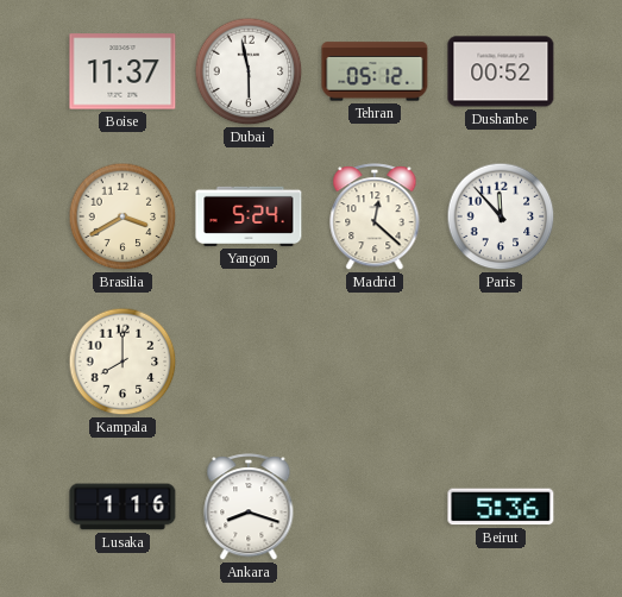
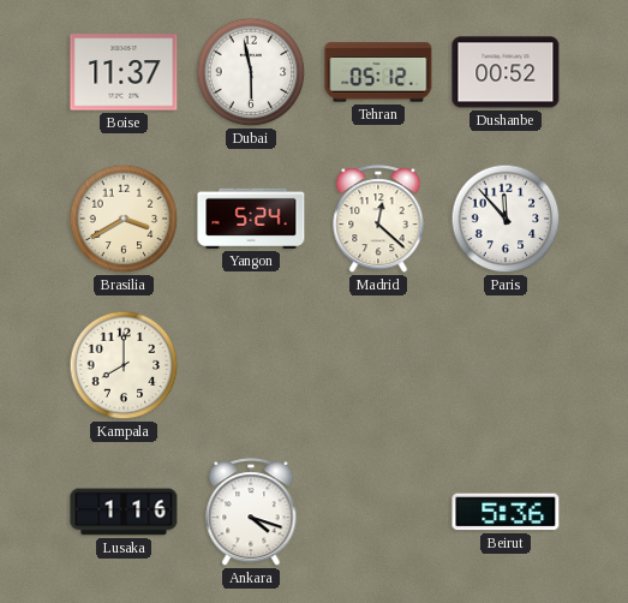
Ankara: 8:18 -> 4:18
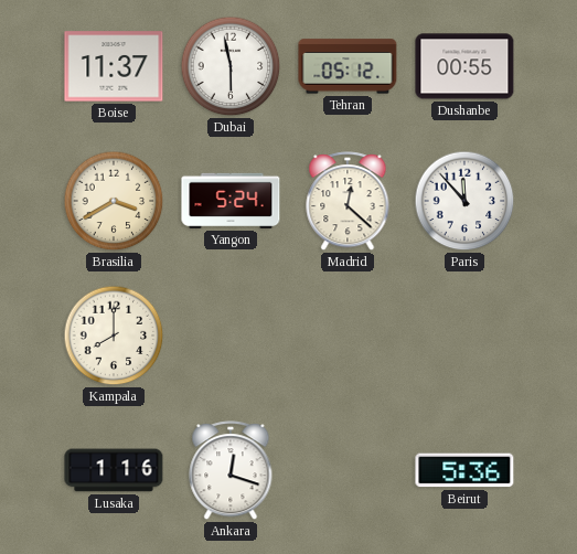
Dushanbe: 00:52 -> 00:55
Ankara: 4:18 -> 12:18
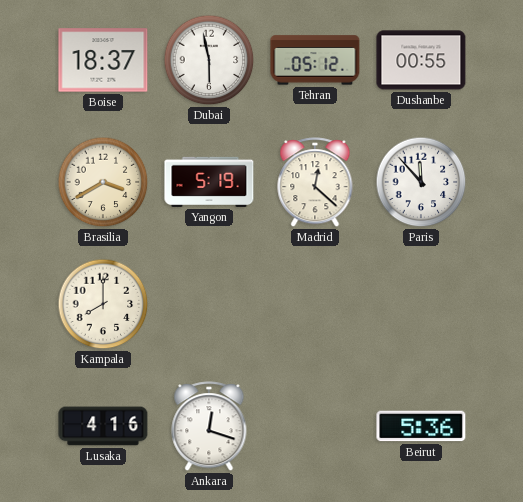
Boise: 11:37 -> 18:37
Yangon: 5:24 -> 5:19
Lusaka: 1:16 -> 4:16
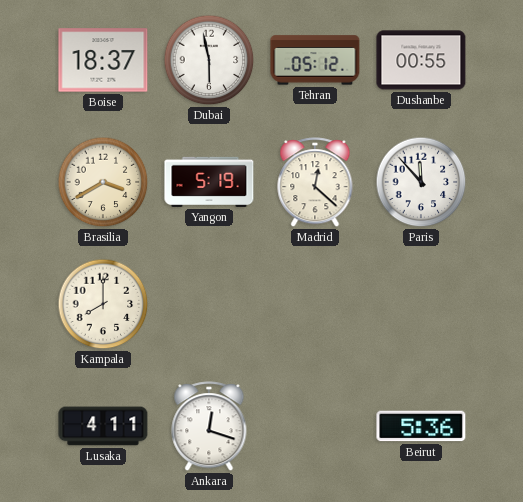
Lusaka: 4:16 -> 4:11
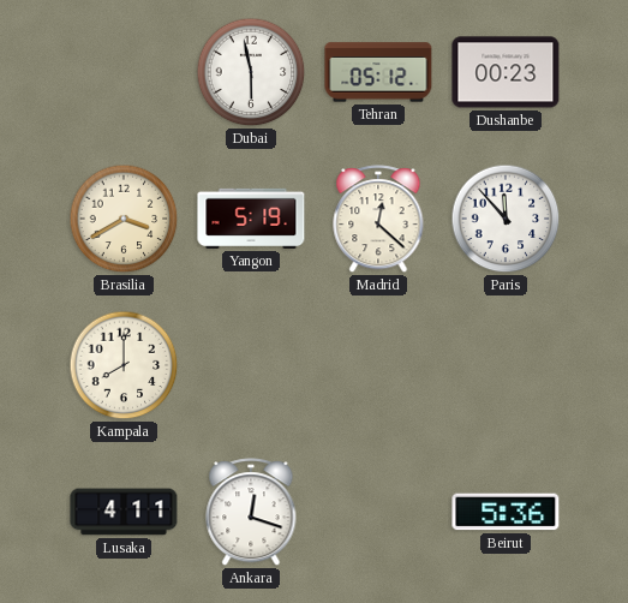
Boise: 18:37 -> none
Dushanbe: 00:55 -> 00:23
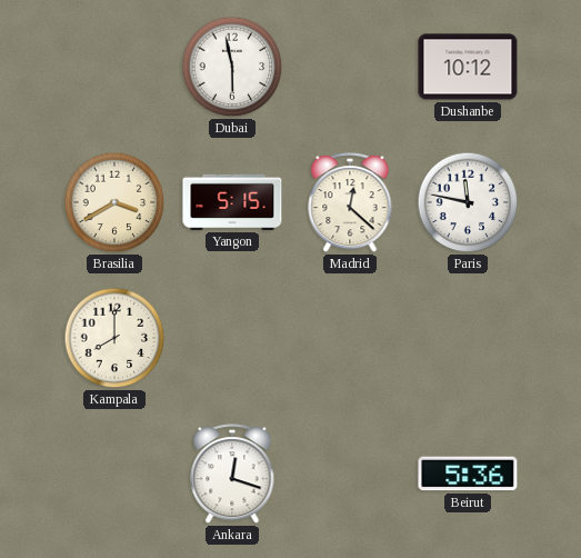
Tehran: 05:12 -> none
Dushanbe: 00:23 -> 10:12
Yangon: 5:19 -> 5:15
Paris: 11:53 -> 11:47
Lusaka: 4:11 -> none
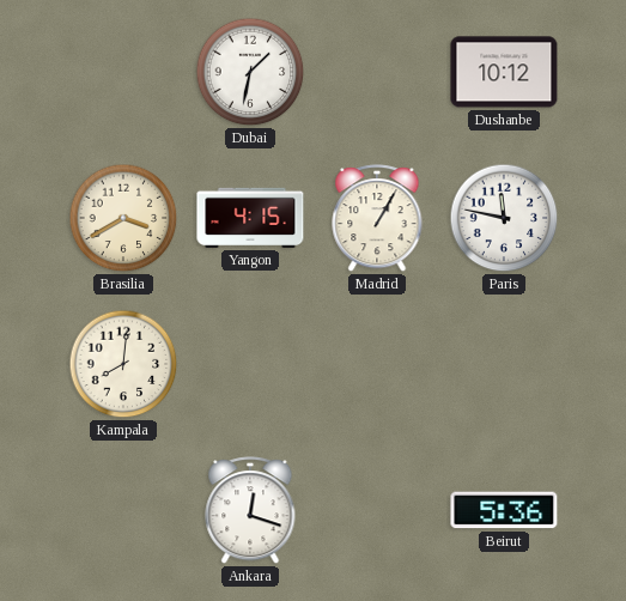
Dubai: 5:58 -> 1:32
Yangon: 5:15 -> 4:15
Madrid: 12:22 -> 1:05
Kampala: 8:00 -> 8:01
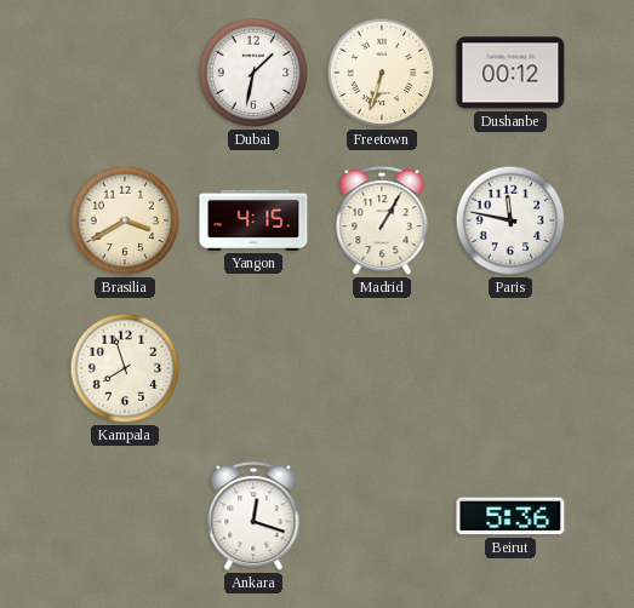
Freetown: none -> 6:33
Dushanbe: 10:12 -> 00:12
Kampala: 8:01 -> 7:57
